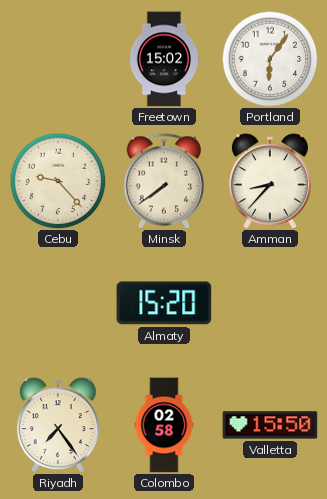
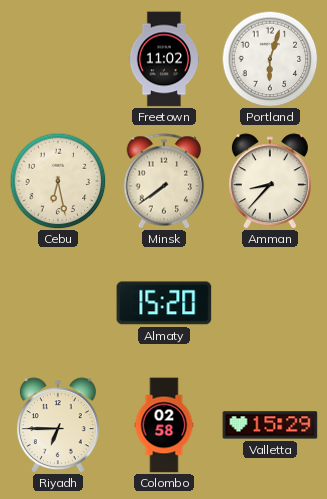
Freetown: 15:02 -> 11:02
Portland: 6:06 -> 6:03
Cebu: 9:23 -> 6:28
Riyadh: 7:24 -> 6:45
Valletta: 15:50 -> 15:29
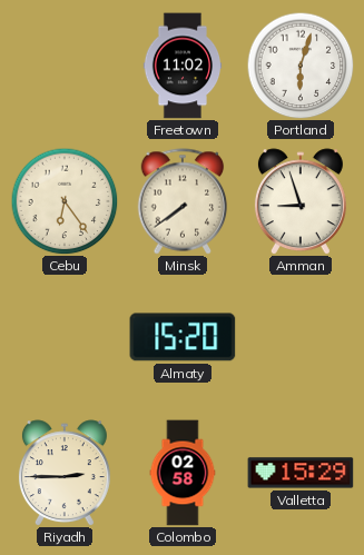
Cebu: 6:28 -> 6:24
Amman: 8:37 -> 8:57
Riyadh: 6:45 -> 2:45
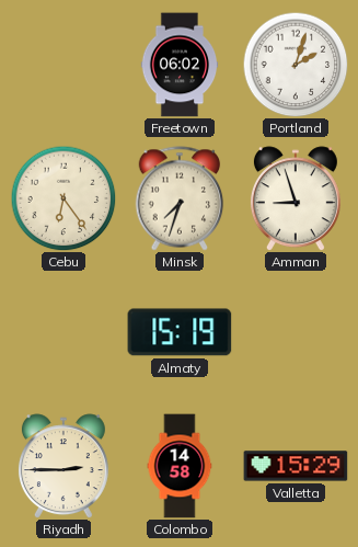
Freetown: 11:02 -> 06:02
Portland: 6:03 -> 2:03
Minsk: 7:39 -> 7:33
Almaty: 15:20 -> 15:19
Colombo: 02:58 -> 14:58
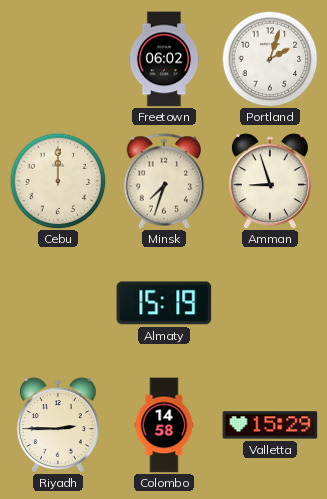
Cebu: 6:24 -> 12:00
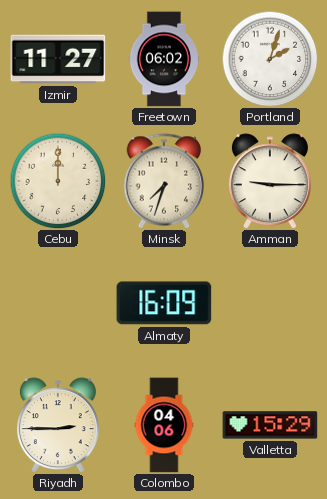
Izmir: none -> 11:27
Amman: 8:57 -> 9:15
Almaty: 15:19 -> 16:09
Colombo: 14:58 -> 04:06
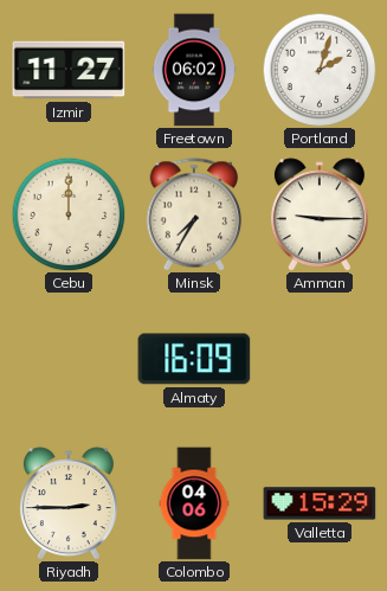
Minsk: 7:33 -> 7:35
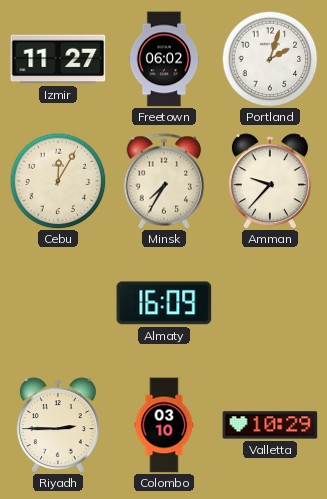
Cebu: 12:00 -> 12:05
Amman: 9:15 -> 9:37
Colombo: 04:06 -> 03:10
Valletta: 15:29 -> 10:29
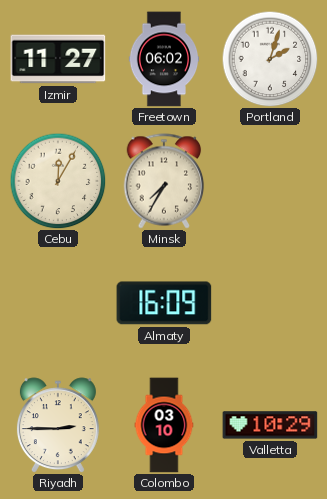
Amman: 9:37 -> none
